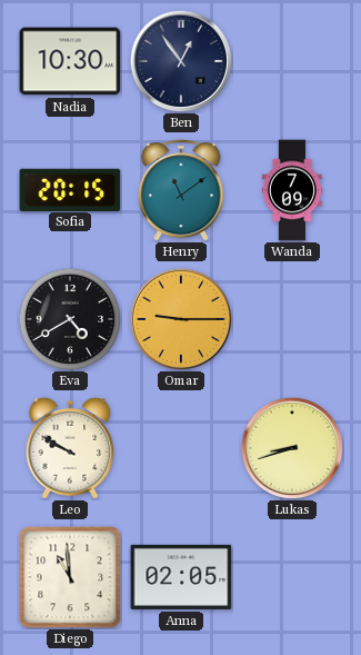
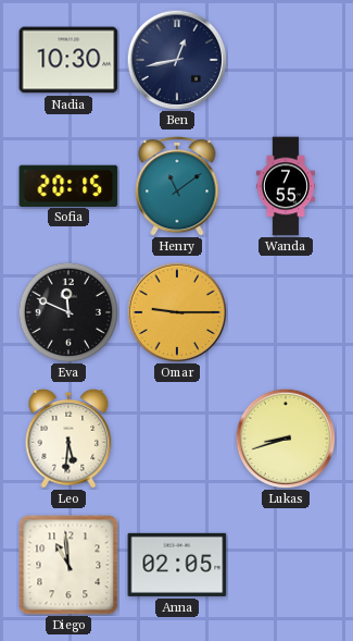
Ben: 12:54 -> 12:43
Wanda: 7:09 -> 7:55
Eva: 4:40 -> 11:49
Leo: 9:50 -> 5:31
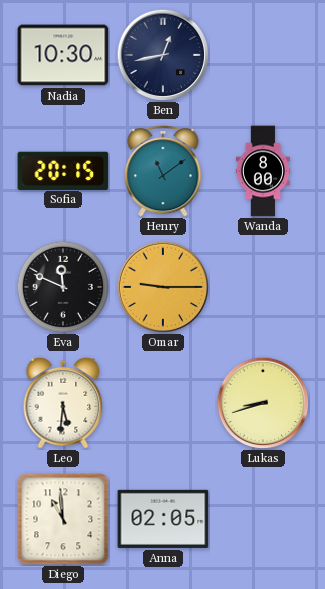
Wanda: 7:55 -> 8:00
